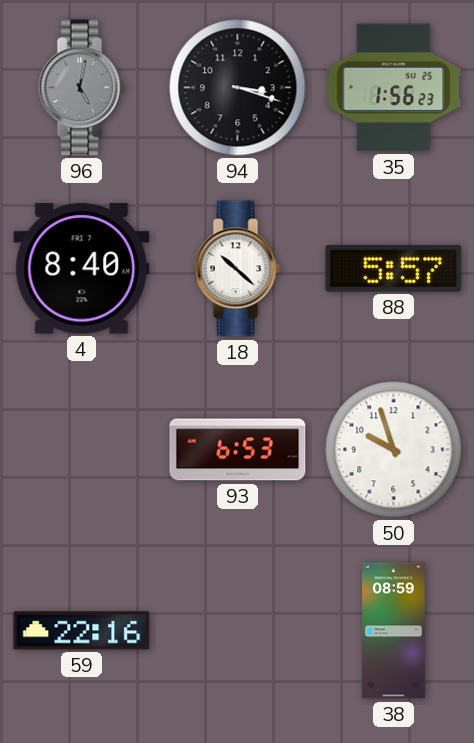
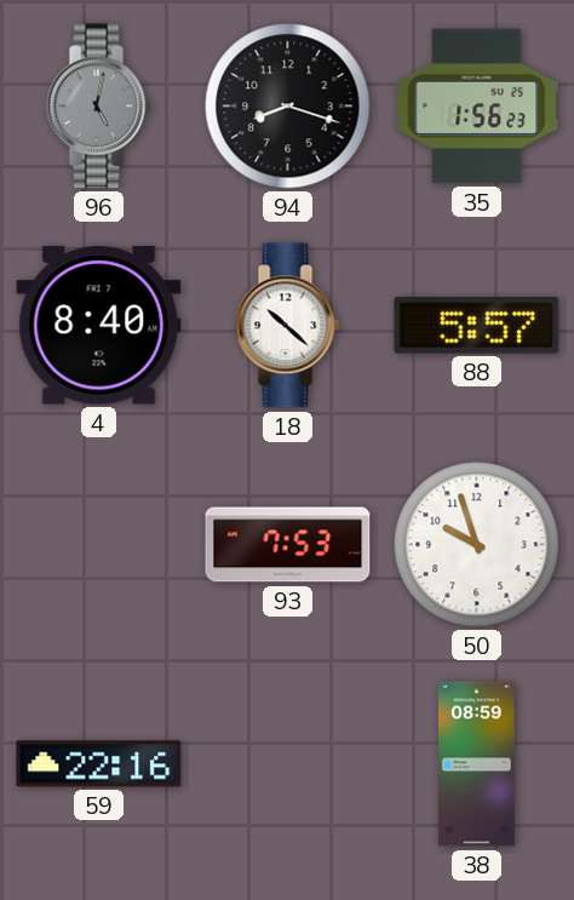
94: 3:18 -> 8:18
93: 6:53 -> 7:53
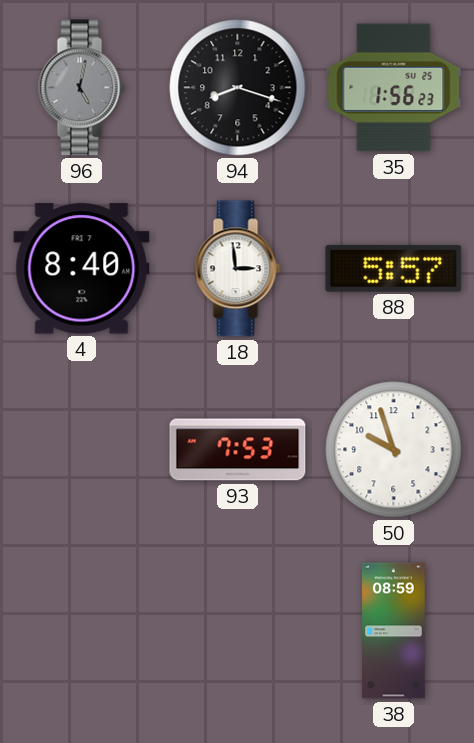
18: 10:22 -> 2:59
59: 22:16 -> none
